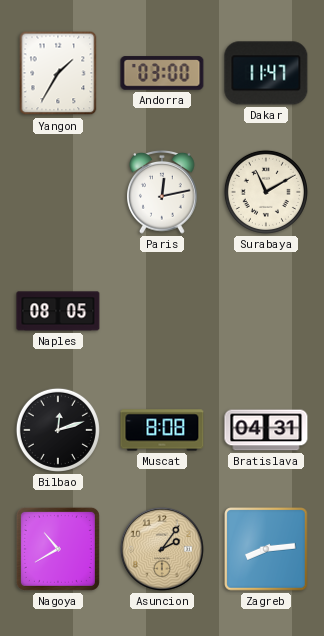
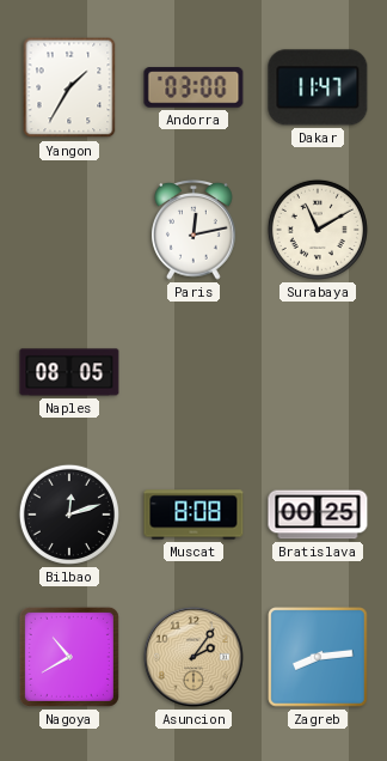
Bratislava: 04:31 -> 00:25
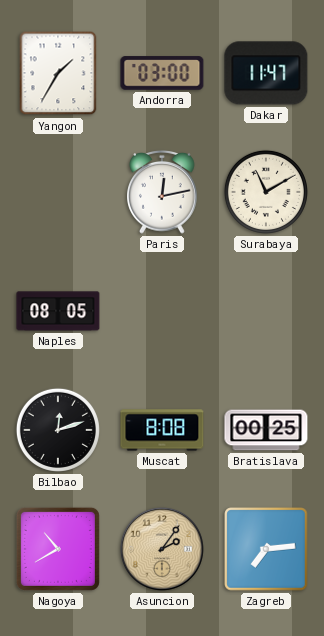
Zagreb: 8:14 -> 7:14
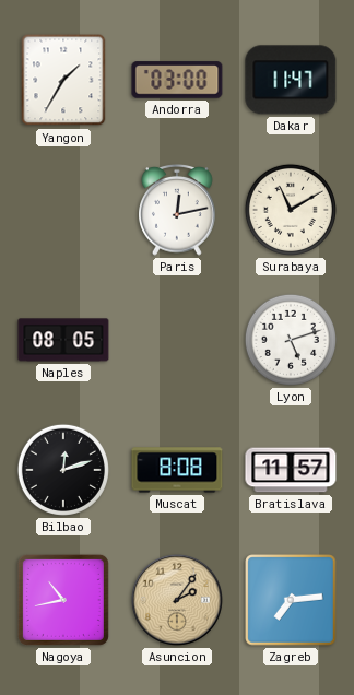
Lyon: none -> 5:12
Bratislava: 00:25 -> 11:57
Nagoya: 10:40 -> 10:43
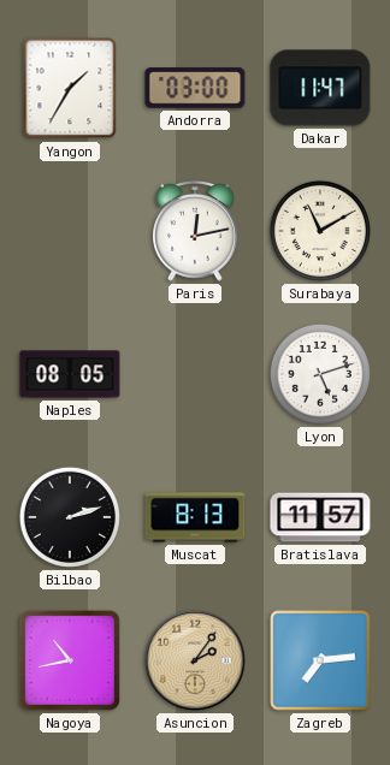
Bilbao: 12:12 -> 2:12
Muscat: 8:08 -> 8:13
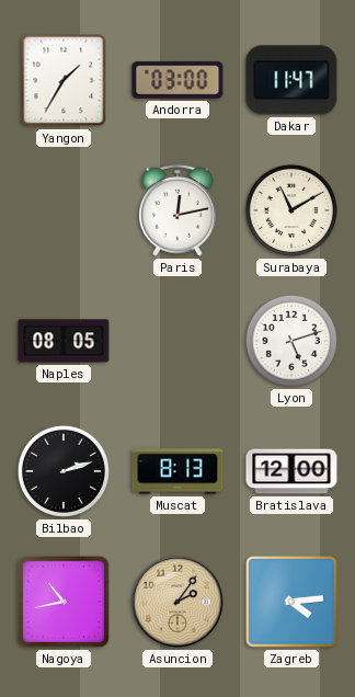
Bratislava: 11:57 -> 12:00
Zagreb: 7:14 -> 4:14
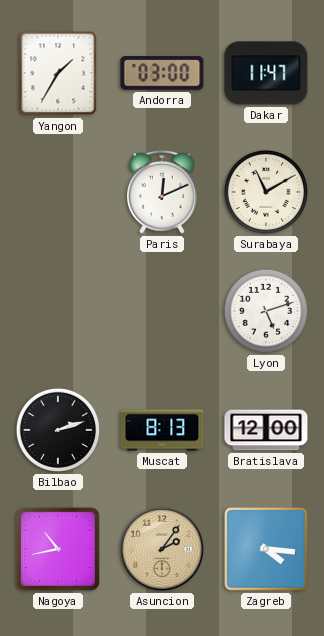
Paris: 12:13 -> 12:11
Naples: 08:05 -> none
Zagreb: 4:14 -> 4:16
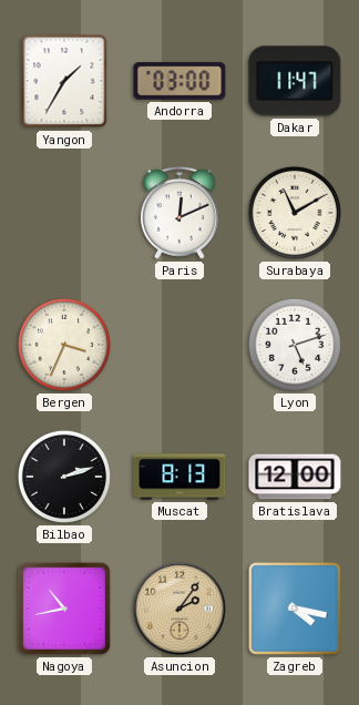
Bergen: none -> 3:34
Zagreb: 4:16 -> 4:17
